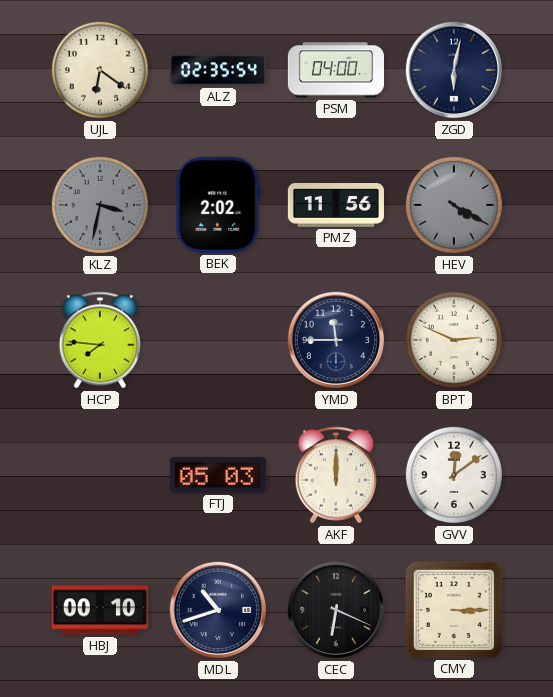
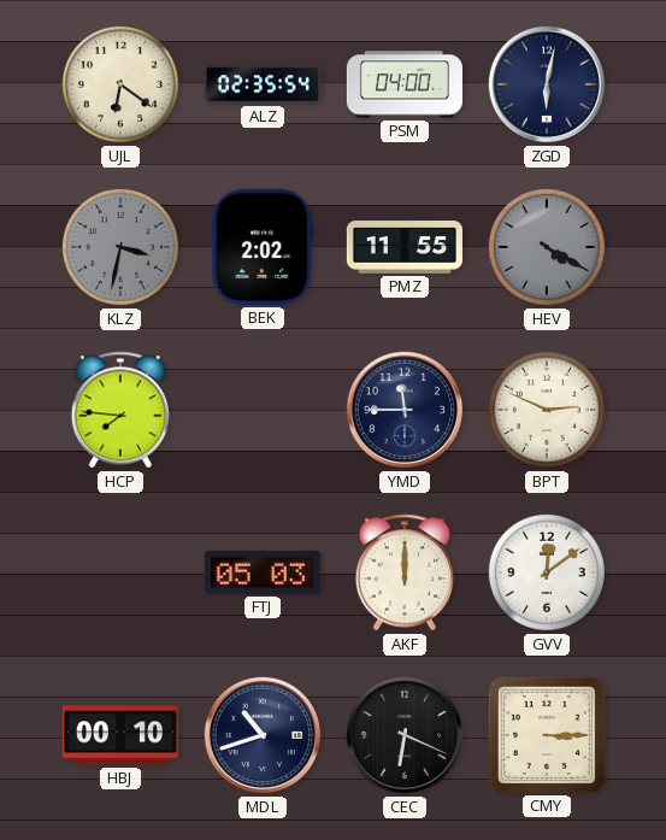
PMZ: 11:56 -> 11:55
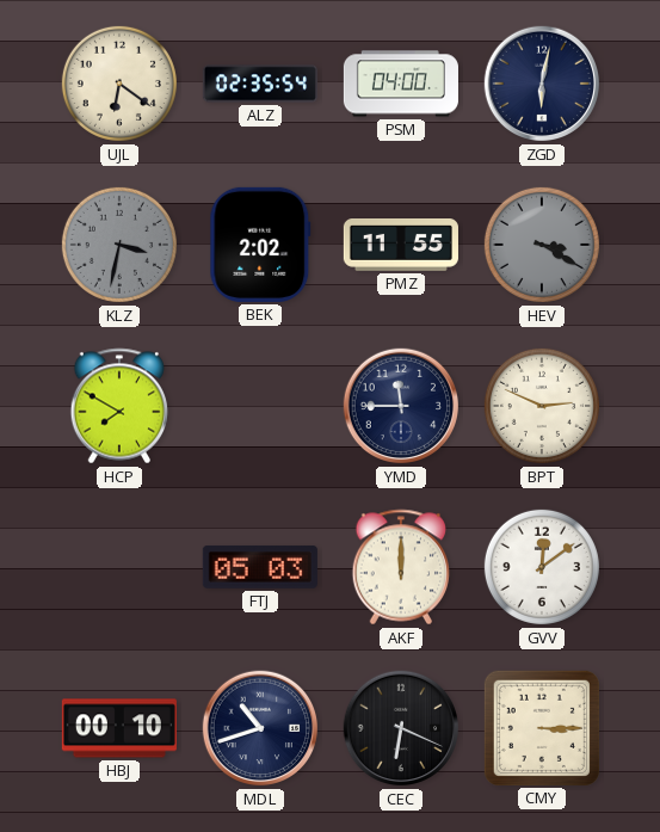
HEV: 4:20 -> 3:20
HCP: 7:46 -> 7:50
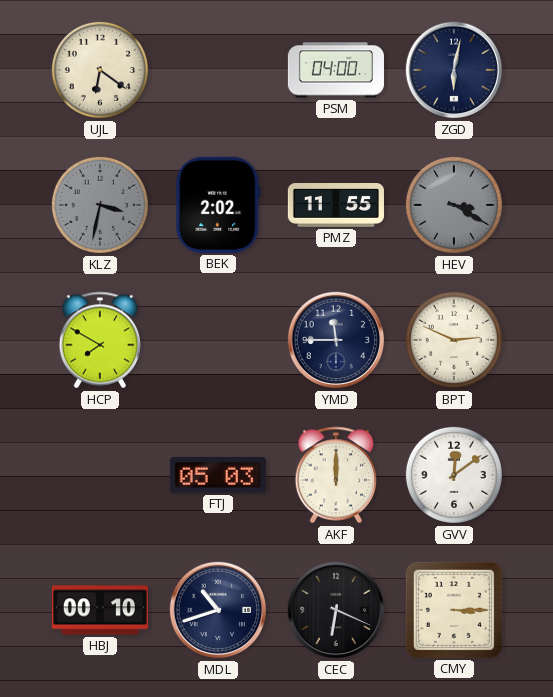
ALZ: 02:35 -> none
